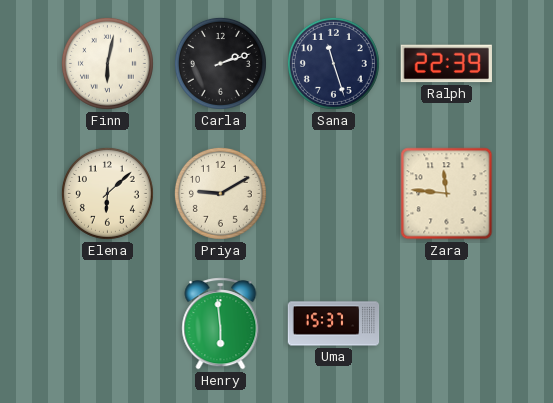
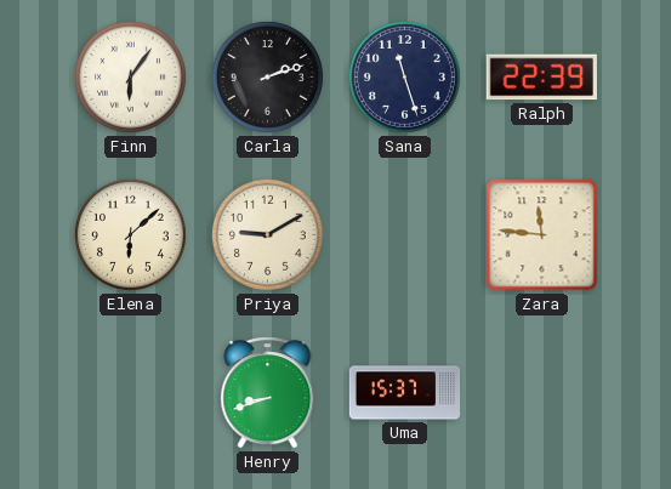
Finn: 6:02 -> 6:06
Henry: 5:59 -> 8:42
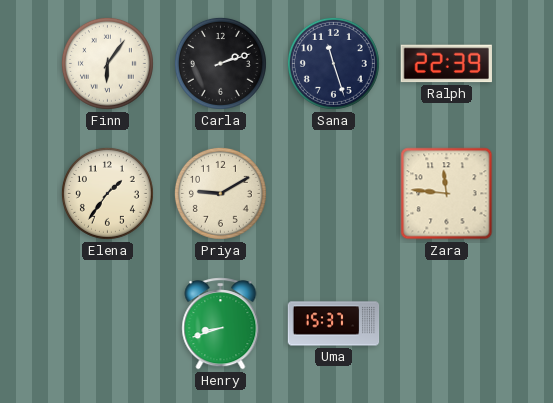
Elena: 6:08 -> 1:36
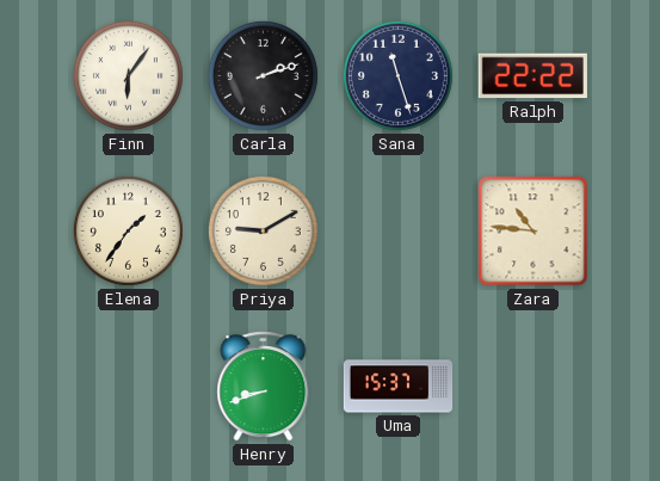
Ralph: 22:39 -> 22:22
Zara: 11:46 -> 10:46
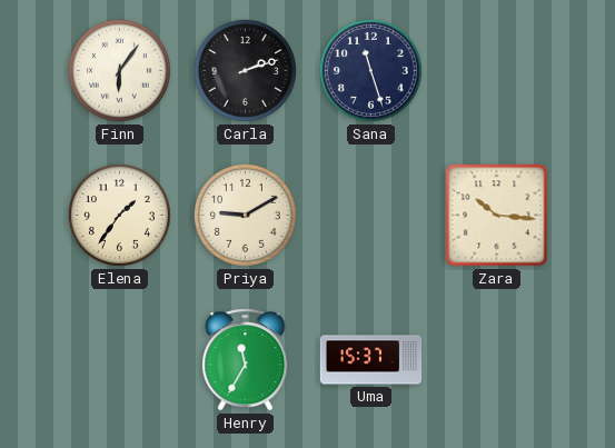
Ralph: 22:22 -> none
Zara: 10:46 -> 10:16
Henry: 8:42 -> 11:35
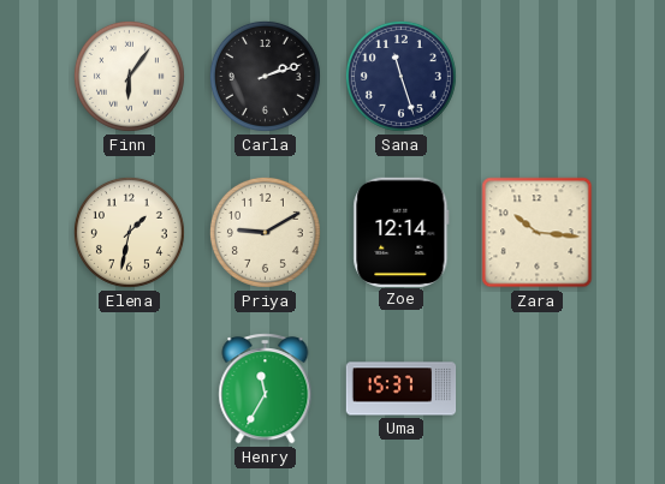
Elena: 1:36 -> 1:32
Zoe: none -> 12:14
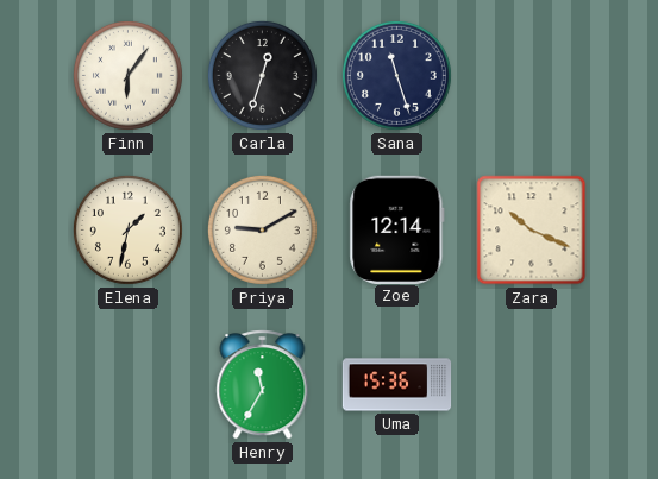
Carla: 2:12 -> 12:33
Zara: 10:16 -> 10:19
Uma: 15:37 -> 15:36
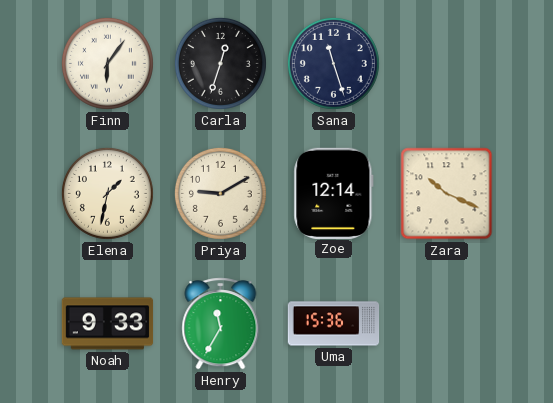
Noah: none -> 9:33
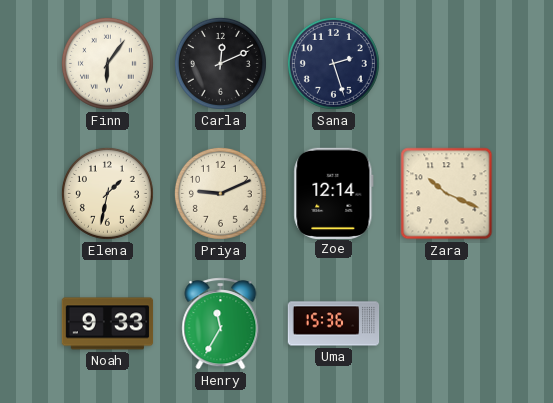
Carla: 12:33 -> 12:11
Sana: 11:27 -> 2:27
Priya: 9:10 -> 9:11
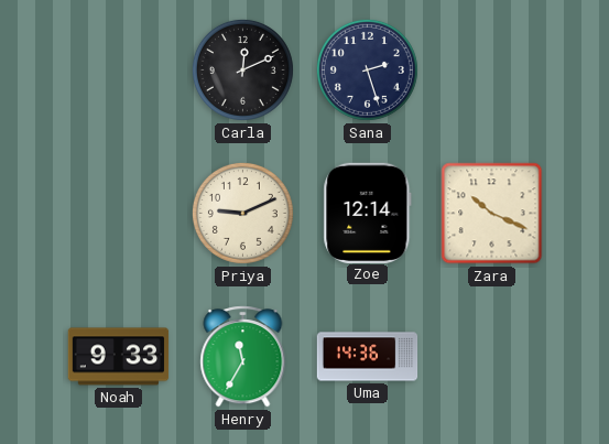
Finn: 6:06 -> none
Elena: 1:32 -> none
Uma: 15:36 -> 14:36
